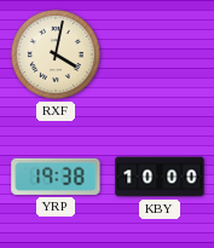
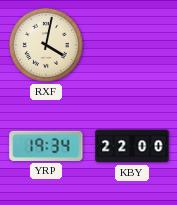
YRP: 19:38 -> 19:34
KBY: 10:00 -> 22:00
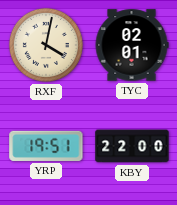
TYC: none -> 02:01
YRP: 19:34 -> 19:51
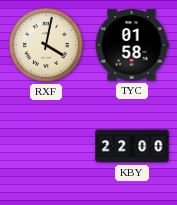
TYC: 02:01 -> 01:58
YRP: 19:51 -> none
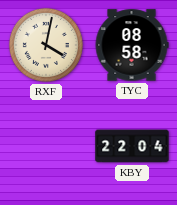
TYC: 01:58 -> 08:58
KBY: 22:00 -> 22:04
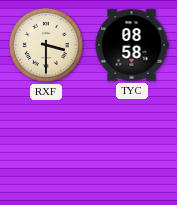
RXF: 4:02 -> 3:30
KBY: 22:04 -> none
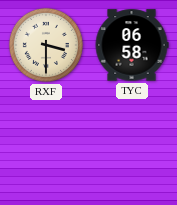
TYC: 08:58 -> 06:58
